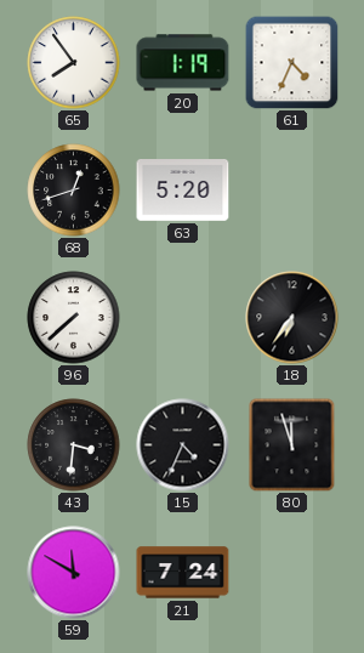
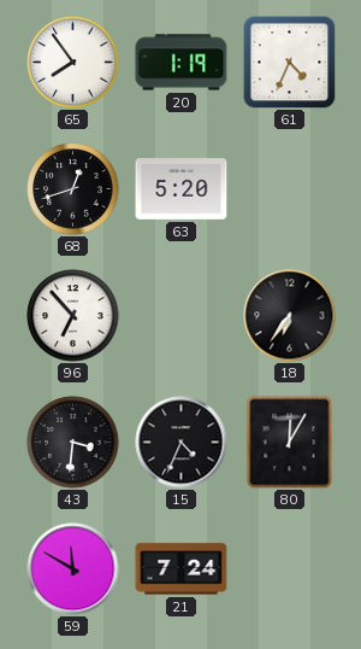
96: 7:38 -> 6:53
80: 11:57 -> 12:05
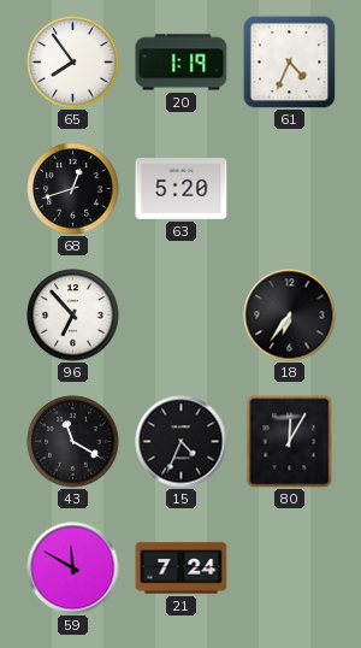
43: 3:31 -> 11:20
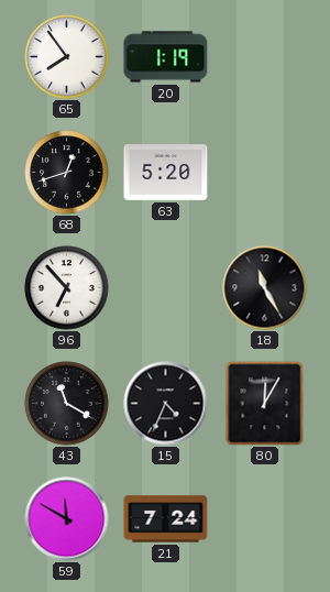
61: 4:34 -> none
18: 6:36 -> 11:25
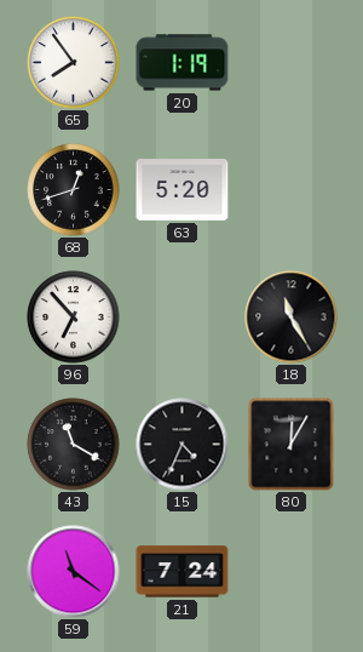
59: 11:50 -> 11:21
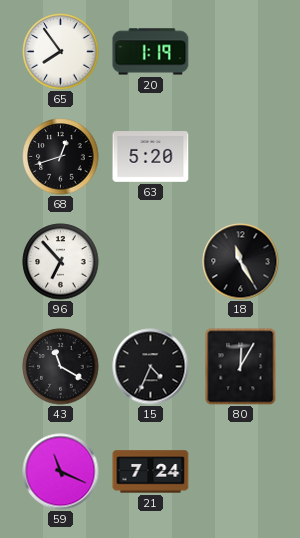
59: 11:21 -> 11:19
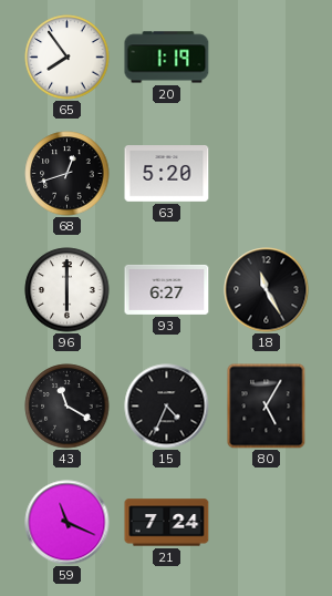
96: 6:53 -> 6:00
93: none -> 6:27
80: 12:05 -> 5:05
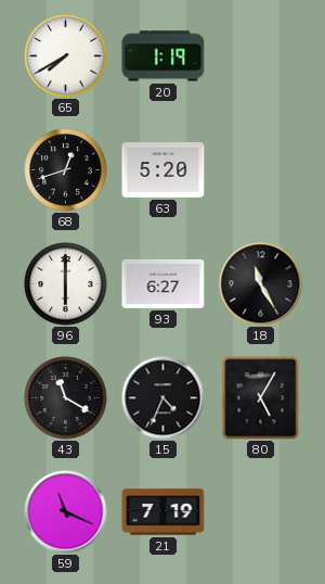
65: 7:54 -> 7:40
21: 7:24 -> 7:19
